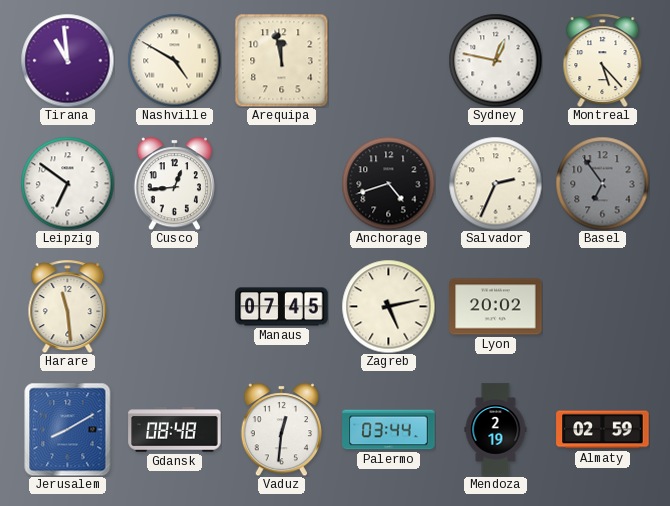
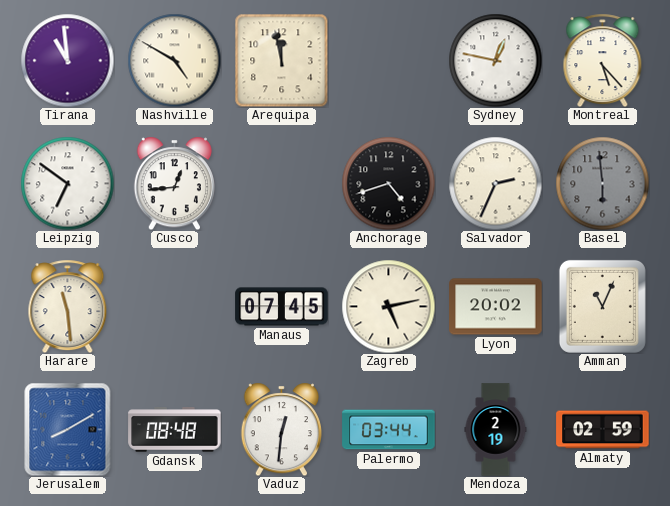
Basel: 6:54 -> 5:59
Amman: none -> 11:04
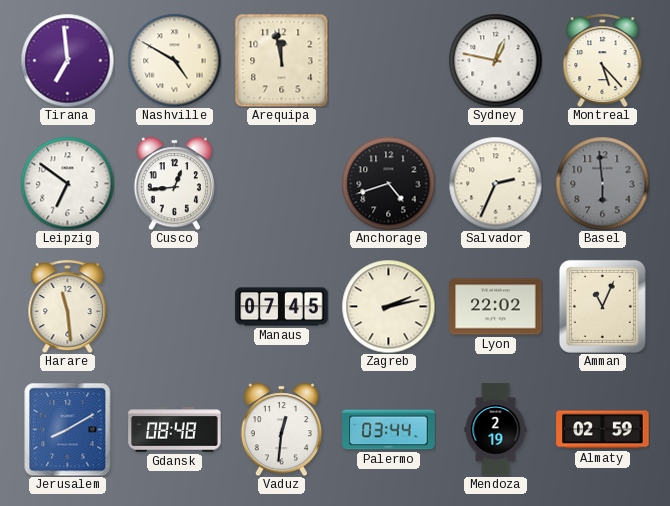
Tirana: 10:59 -> 6:59
Zagreb: 5:13 -> 2:13
Lyon: 20:02 -> 22:02
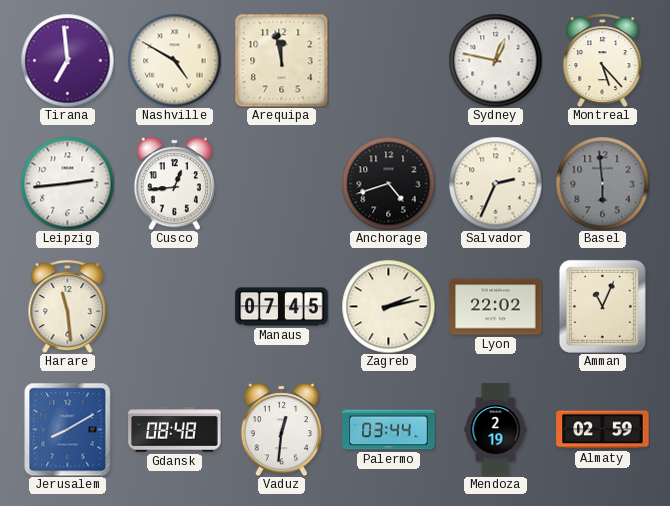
Leipzig: 6:51 -> 2:44
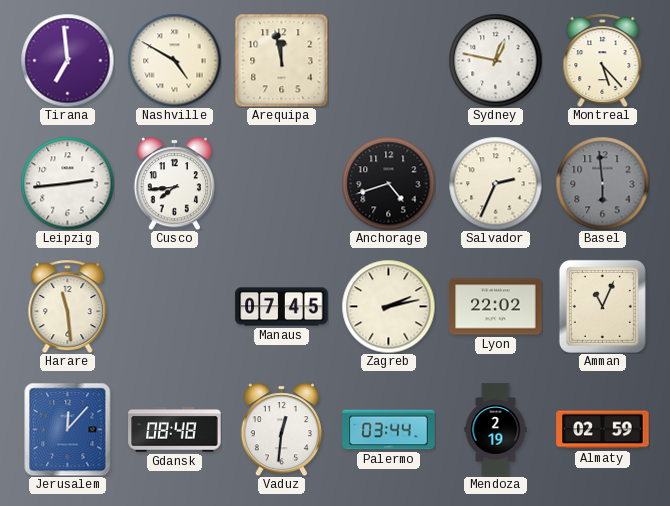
Cusco: 12:44 -> 7:44
Jerusalem: 8:10 -> 12:07
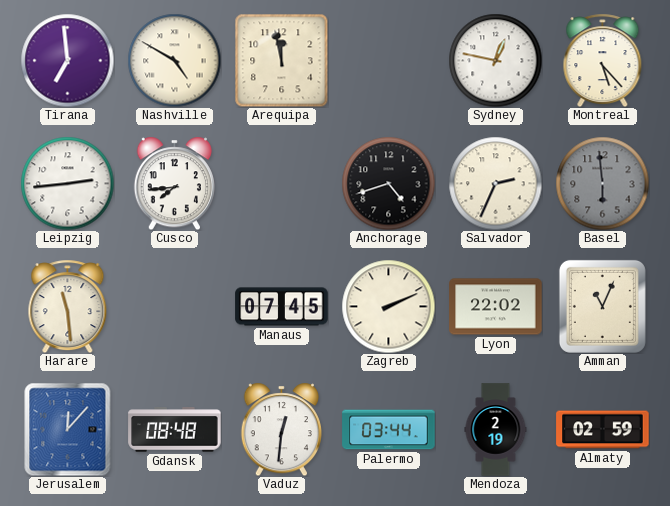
Zagreb: 2:13 -> 2:11
